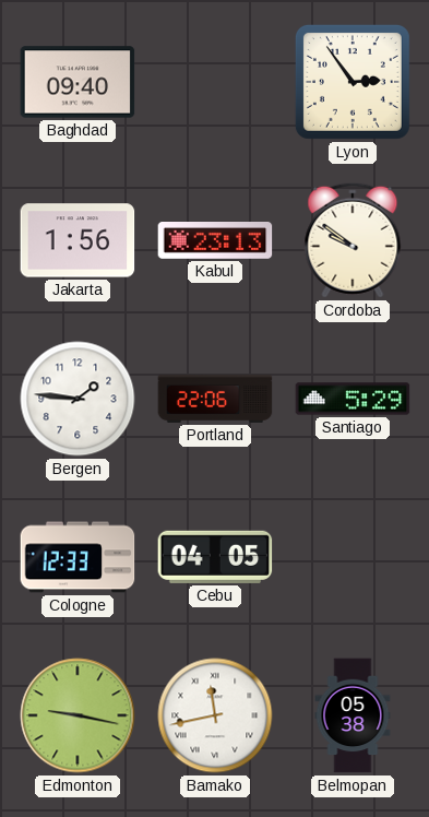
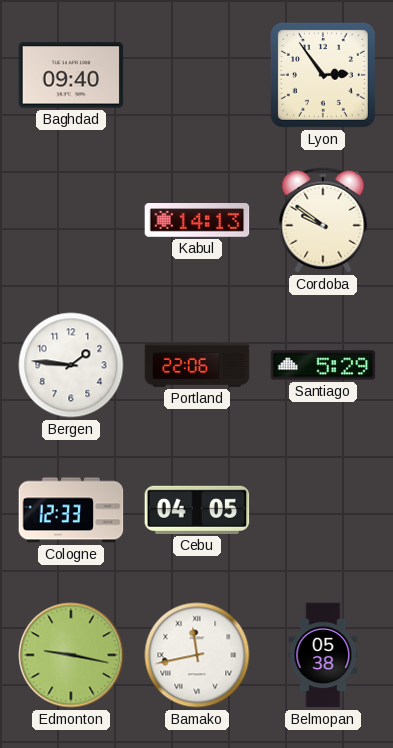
Jakarta: 1:56 -> none
Kabul: 23:13 -> 14:13
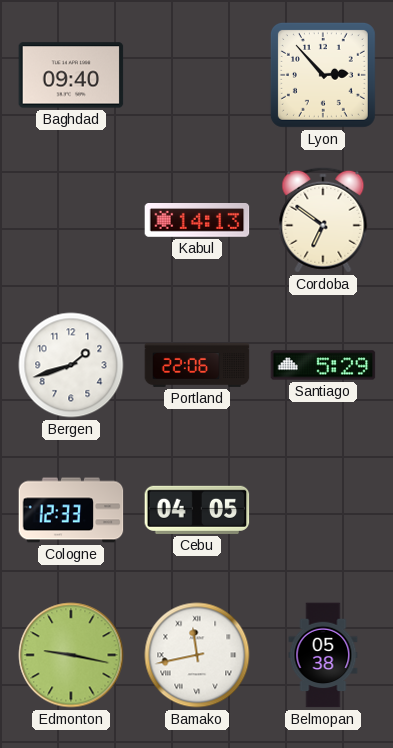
Lyon: 2:54 -> 2:53
Cordoba: 9:51 -> 6:51
Bergen: 1:46 -> 1:42
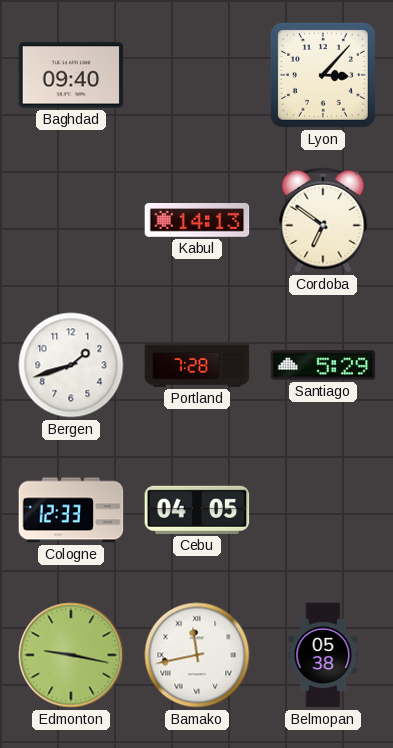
Lyon: 2:53 -> 3:07
Portland: 22:06 -> 7:28
